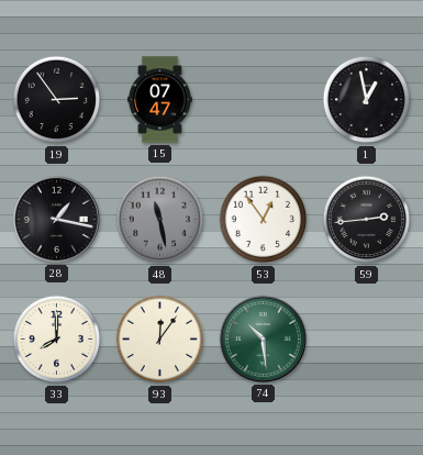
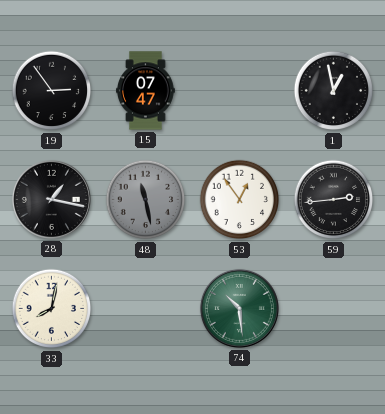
33: 8:00 -> 8:02
93: 12:06 -> none
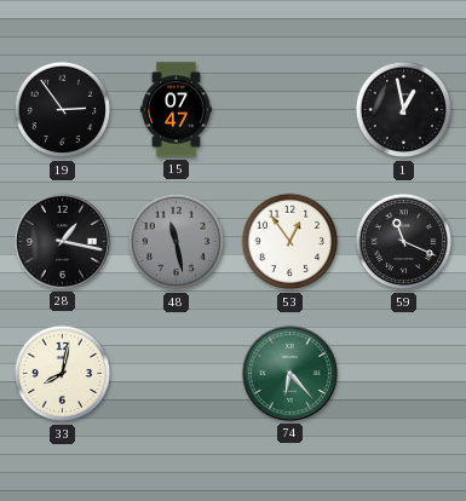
59: 2:44 -> 11:19
74: 10:29 -> 6:23
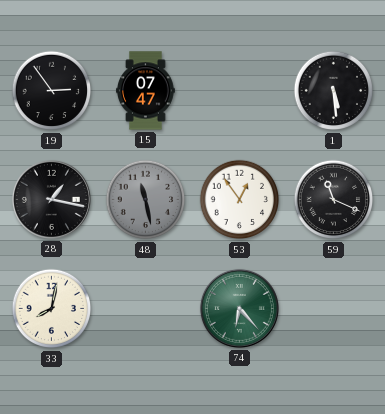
1: 12:58 -> 5:29
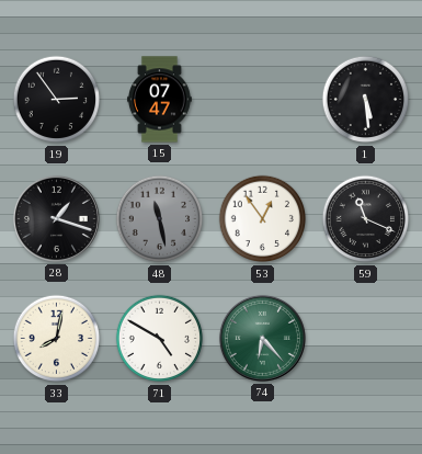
28: 1:17 -> 1:18
71: none -> 4:50
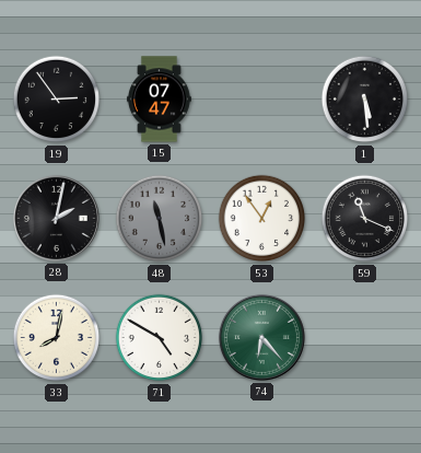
28: 1:18 -> 2:02
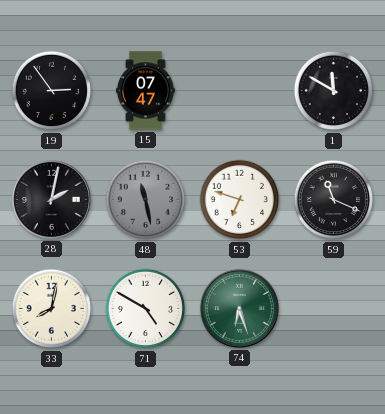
1: 5:29 -> 11:50
53: 12:54 -> 6:48
74: 6:23 -> 6:27
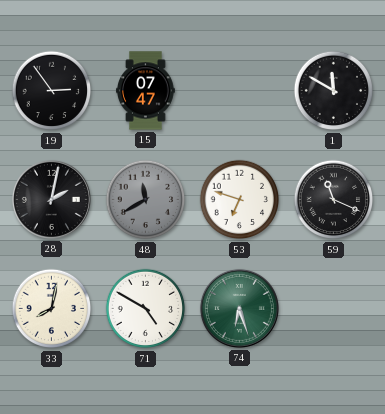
48: 11:28 -> 11:40
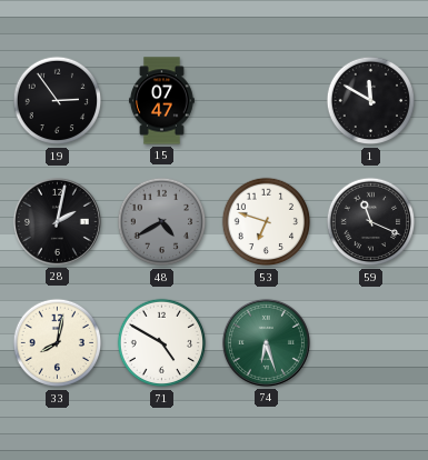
48: 11:40 -> 4:40
